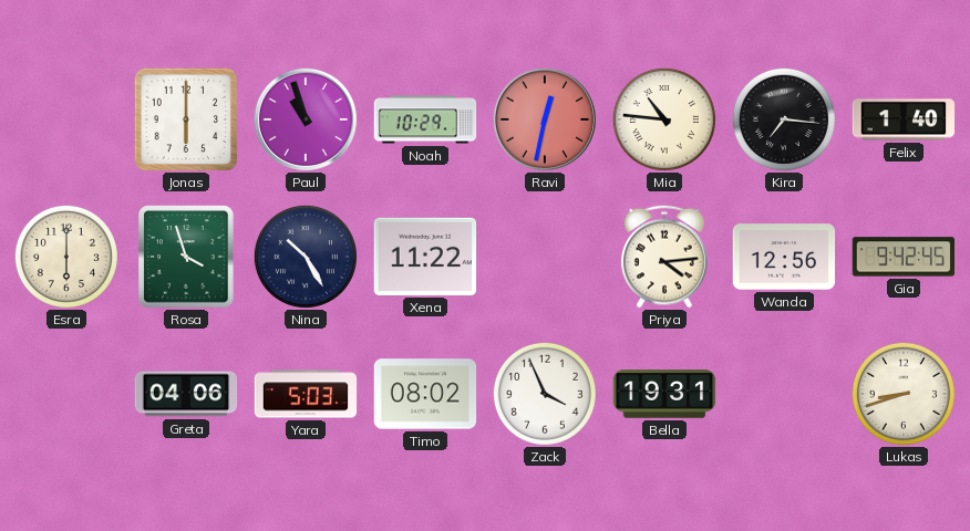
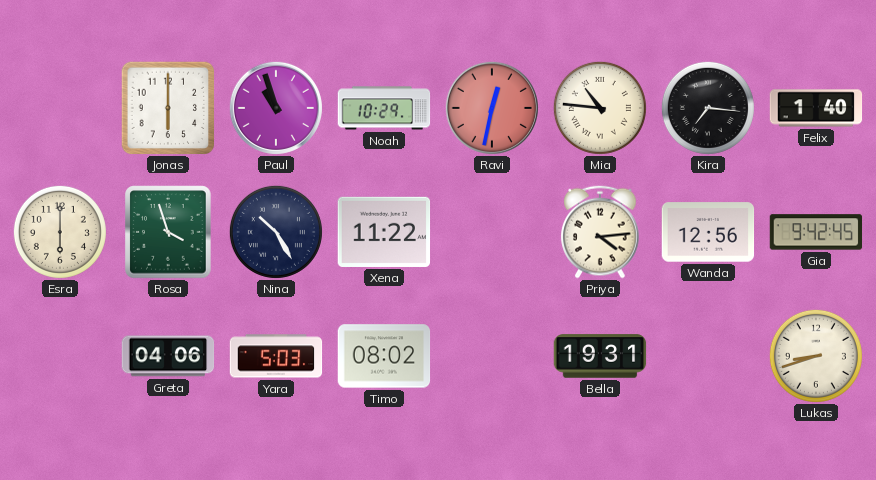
Zack: 3:56 -> none
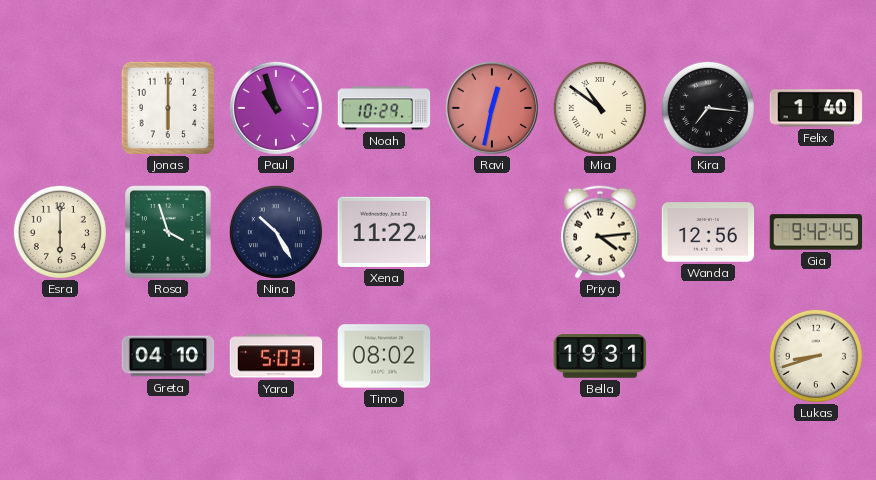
Mia: 10:46 -> 10:51
Greta: 04:06 -> 04:10
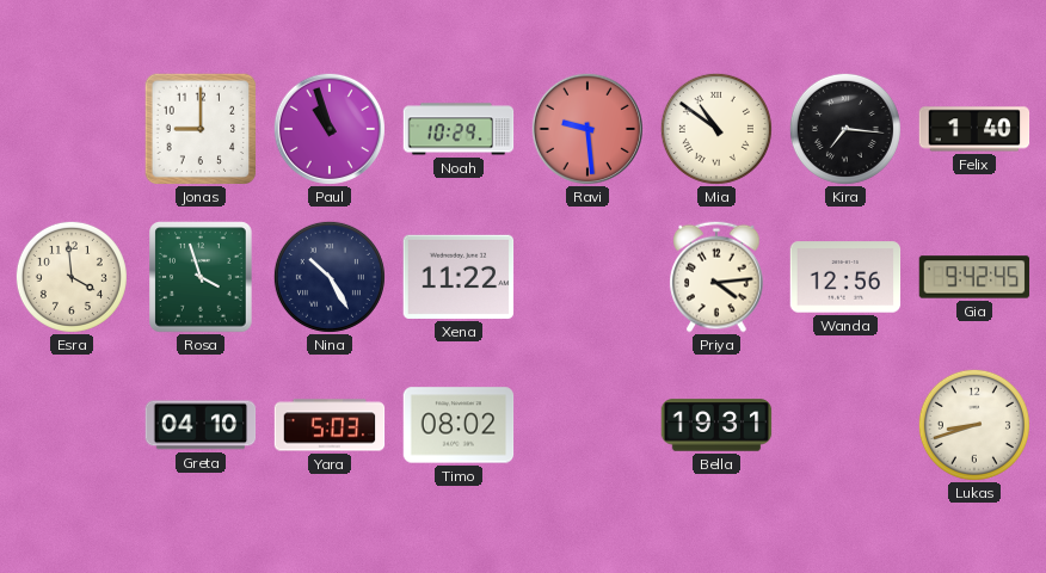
Jonas: 6:00 -> 9:00
Ravi: 12:32 -> 9:29
Esra: 6:00 -> 3:59
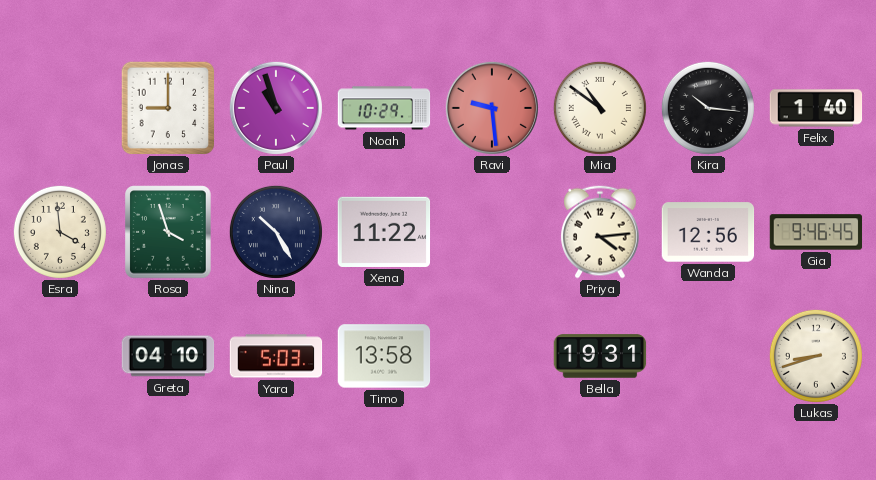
Kira: 7:16 -> 10:16
Gia: 9:42 -> 9:46
Timo: 08:02 -> 13:58
